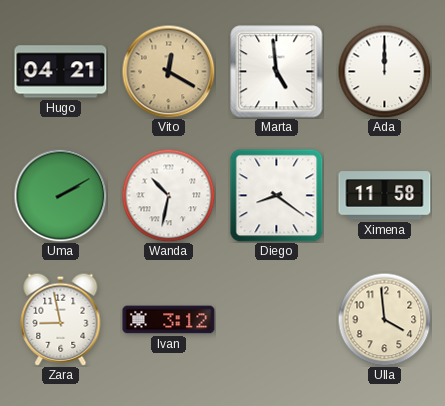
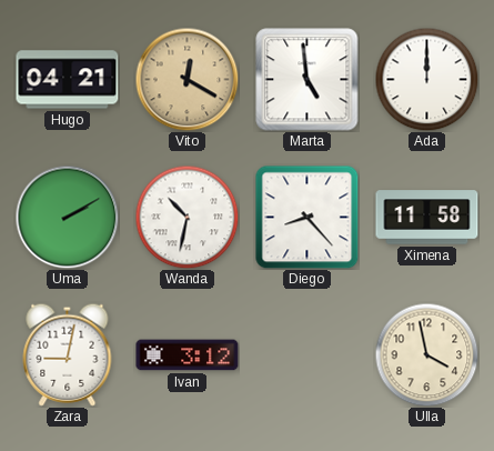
Diego: 8:21 -> 8:23
Zara: 8:58 -> 9:02
Ulla: 3:59 -> 3:58
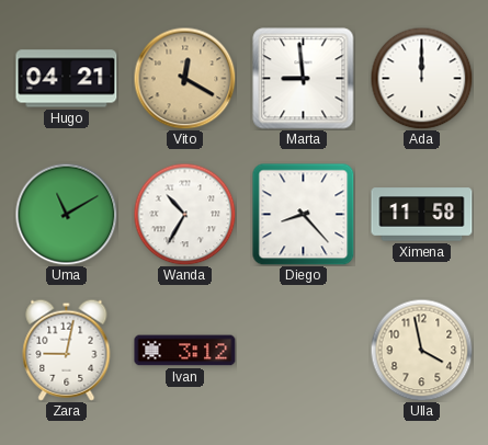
Marta: 4:59 -> 8:59
Uma: 2:10 -> 11:10
Wanda: 10:32 -> 10:35
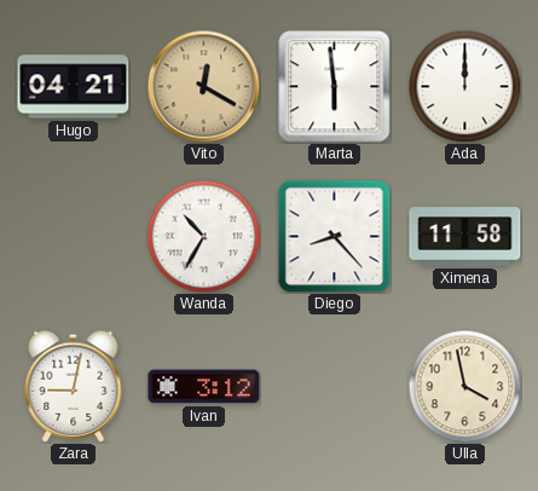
Marta: 8:59 -> 5:59
Uma: 11:10 -> none
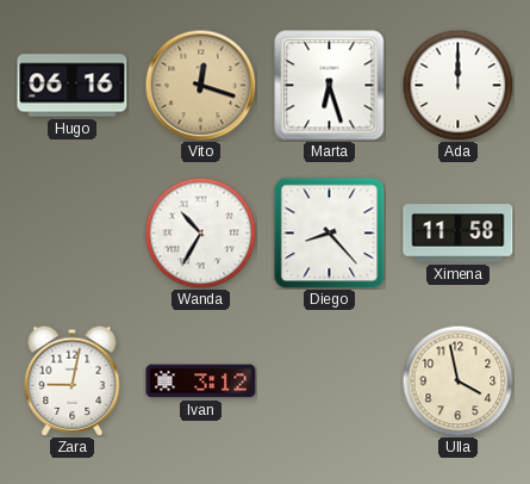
Hugo: 04:21 -> 06:16
Vito: 12:20 -> 12:18
Marta: 5:59 -> 6:27
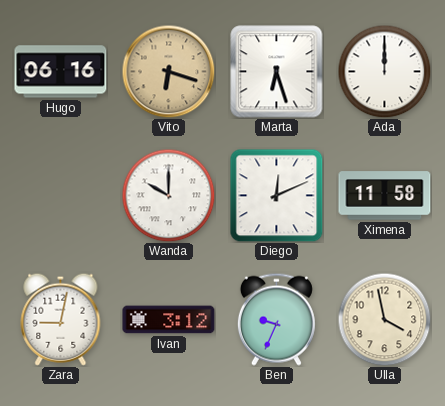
Vito: 12:18 -> 6:18
Wanda: 10:35 -> 10:00
Diego: 8:23 -> 12:11
Ben: none -> 9:34
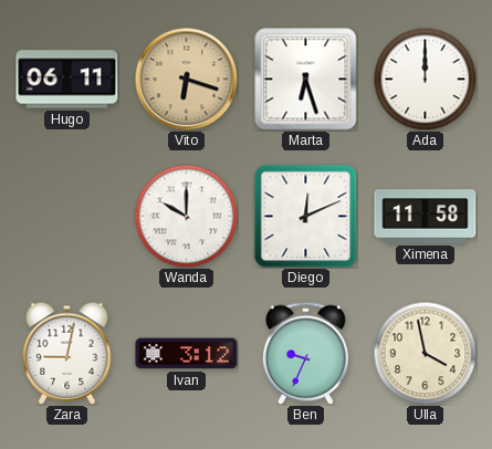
Hugo: 06:16 -> 06:11
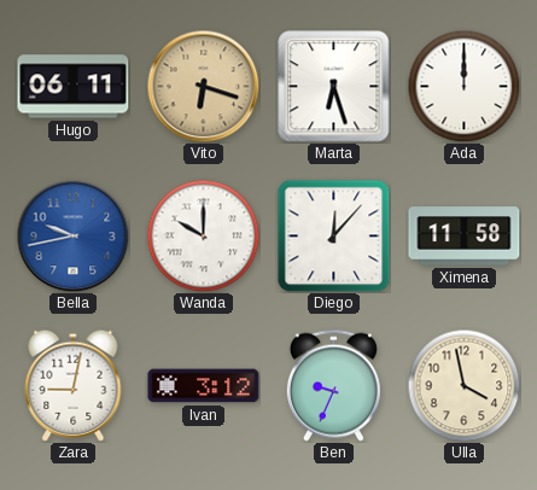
Bella: none -> 9:43
Diego: 12:11 -> 12:07
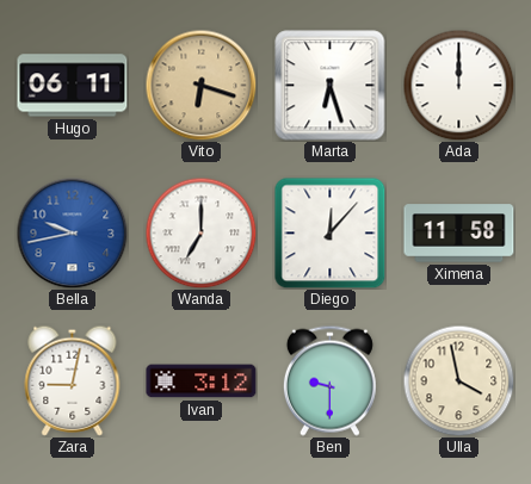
Wanda: 10:00 -> 7:00
Ben: 9:34 -> 9:30
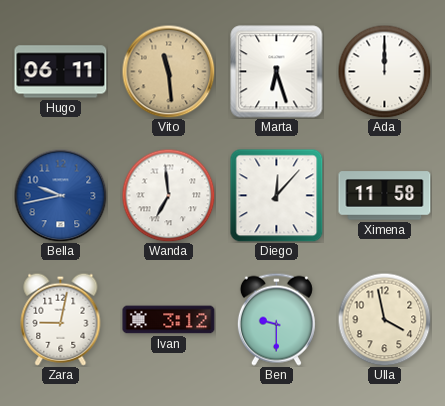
Vito: 6:18 -> 11:29
Wanda: 7:00 -> 6:59
